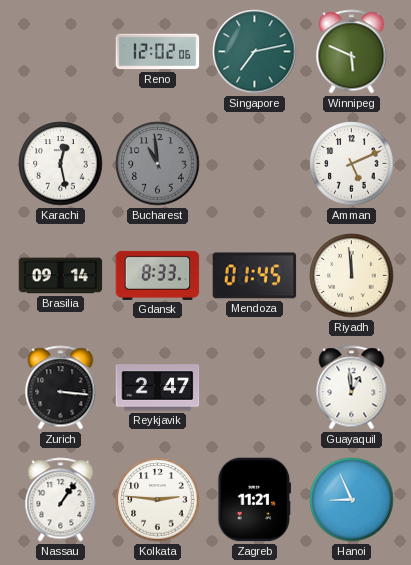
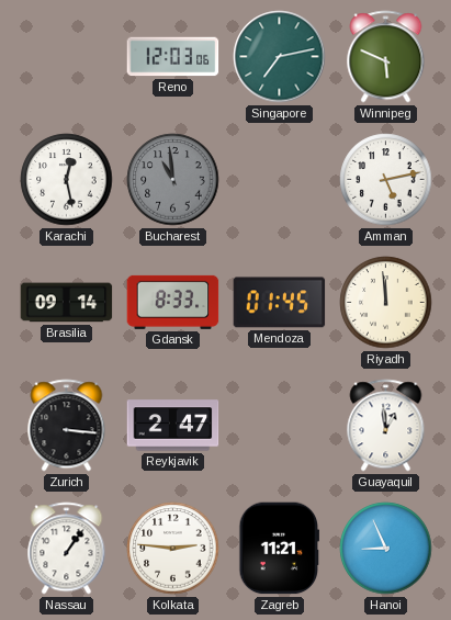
Reno: 12:02 -> 12:03
Amman: 5:11 -> 5:13
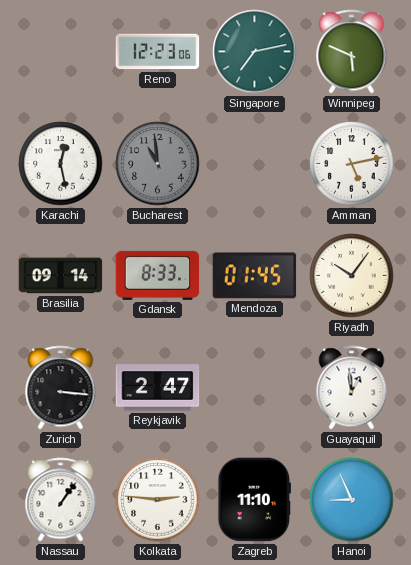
Reno: 12:03 -> 12:23
Riyadh: 11:59 -> 10:06
Zagreb: 11:21 -> 11:10
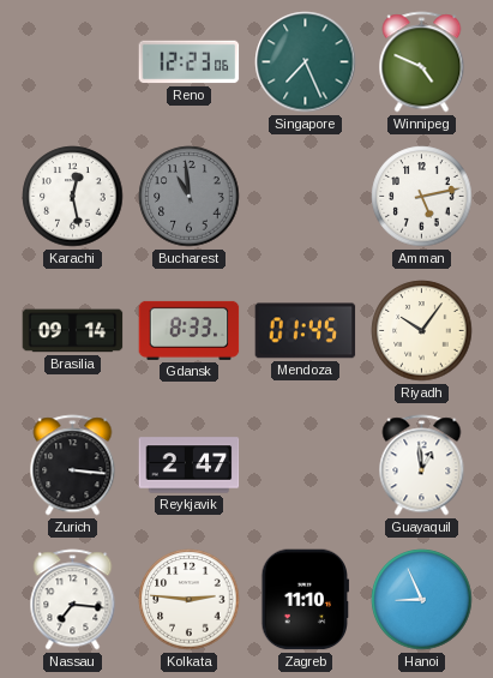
Singapore: 7:13 -> 7:26
Winnipeg: 5:49 -> 4:49
Nassau: 1:06 -> 7:16
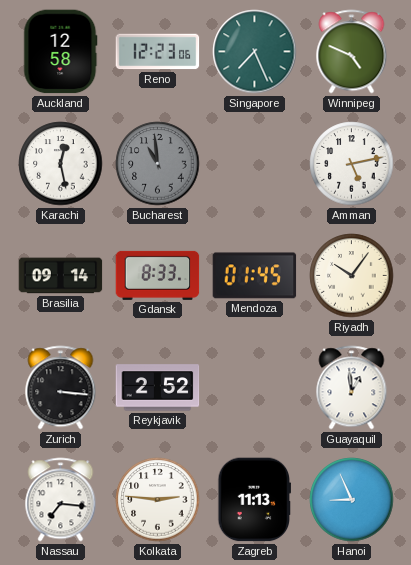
Auckland: none -> 12:58
Reykjavik: 2:47 -> 2:52
Zagreb: 11:10 -> 11:13
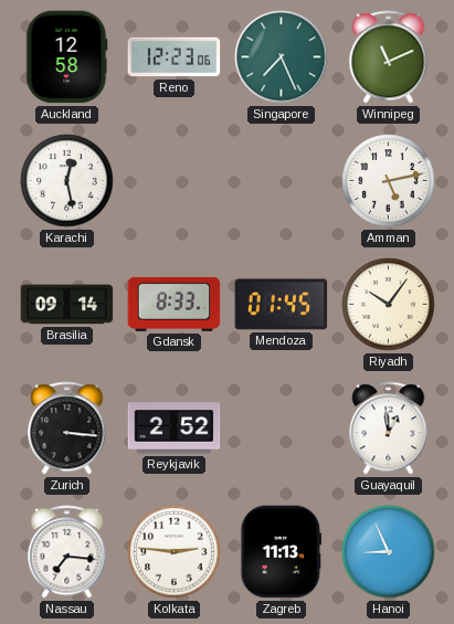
Winnipeg: 4:49 -> 11:11
Bucharest: 10:59 -> none
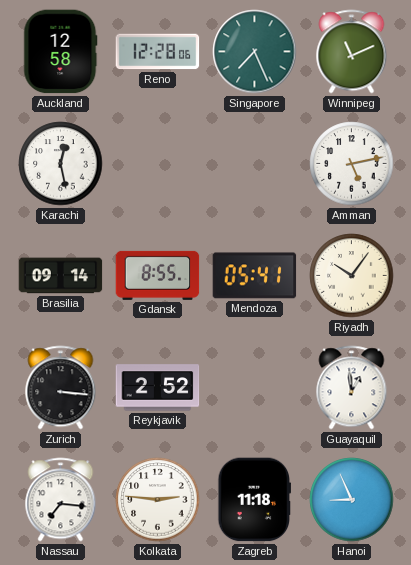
Reno: 12:23 -> 12:28
Gdansk: 8:33 -> 8:55
Mendoza: 01:45 -> 05:41
Zagreb: 11:13 -> 11:18
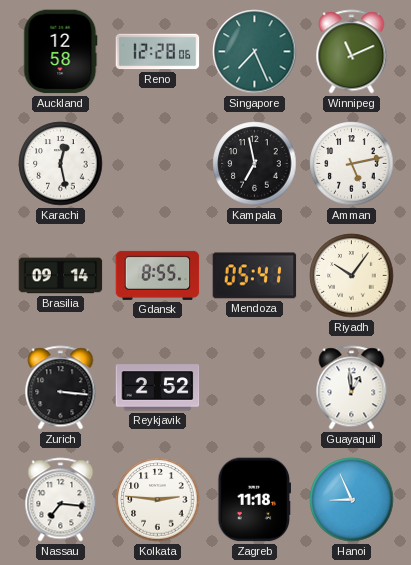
Kampala: none -> 6:58
